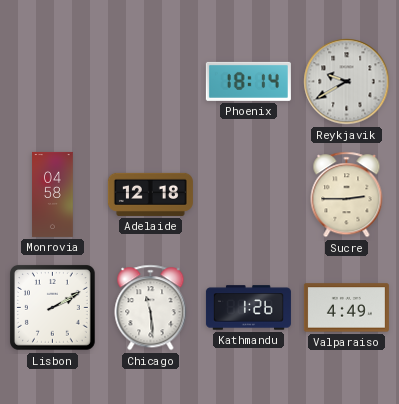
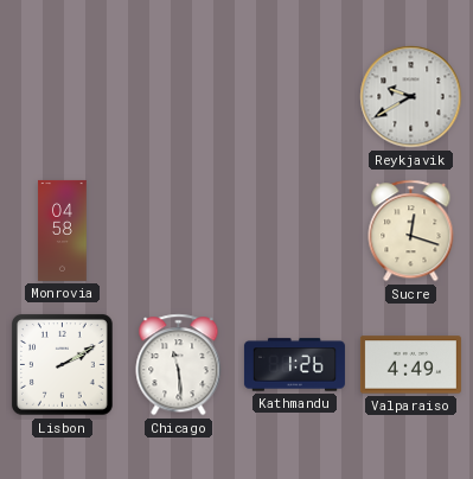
Phoenix: 18:14 -> none
Adelaide: 12:18 -> none
Sucre: 2:45 -> 12:18
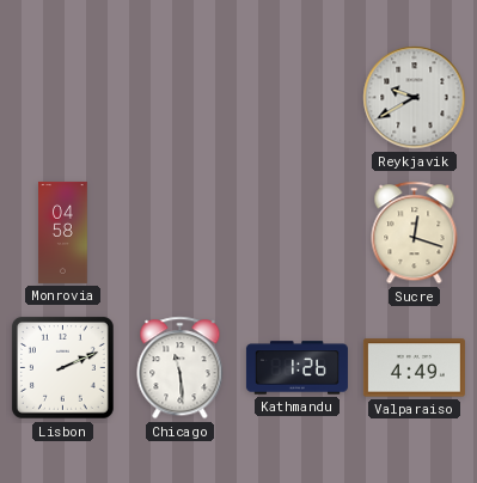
Lisbon: 2:10 -> 2:11
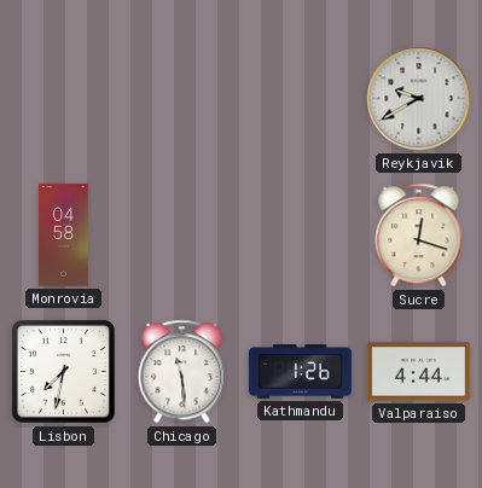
Lisbon: 2:11 -> 7:32
Valparaiso: 4:49 -> 4:44
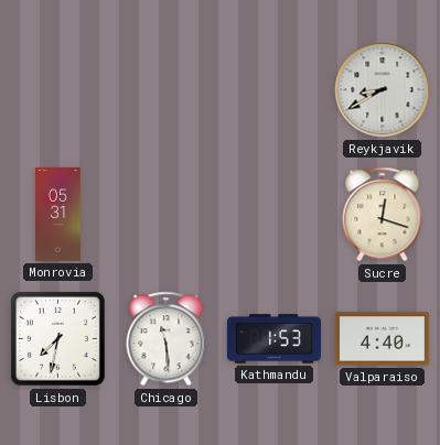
Reykjavik: 9:40 -> 8:40
Monrovia: 04:58 -> 05:31
Kathmandu: 1:26 -> 1:53
Valparaiso: 4:44 -> 4:40
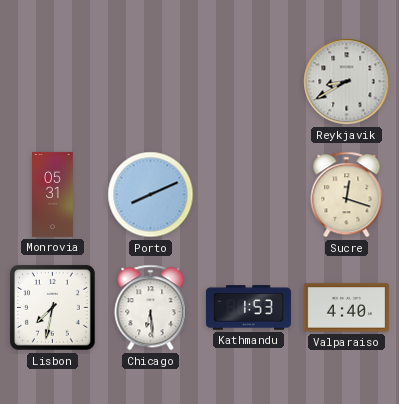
Porto: none -> 8:11
Chicago: 11:29 -> 6:29
